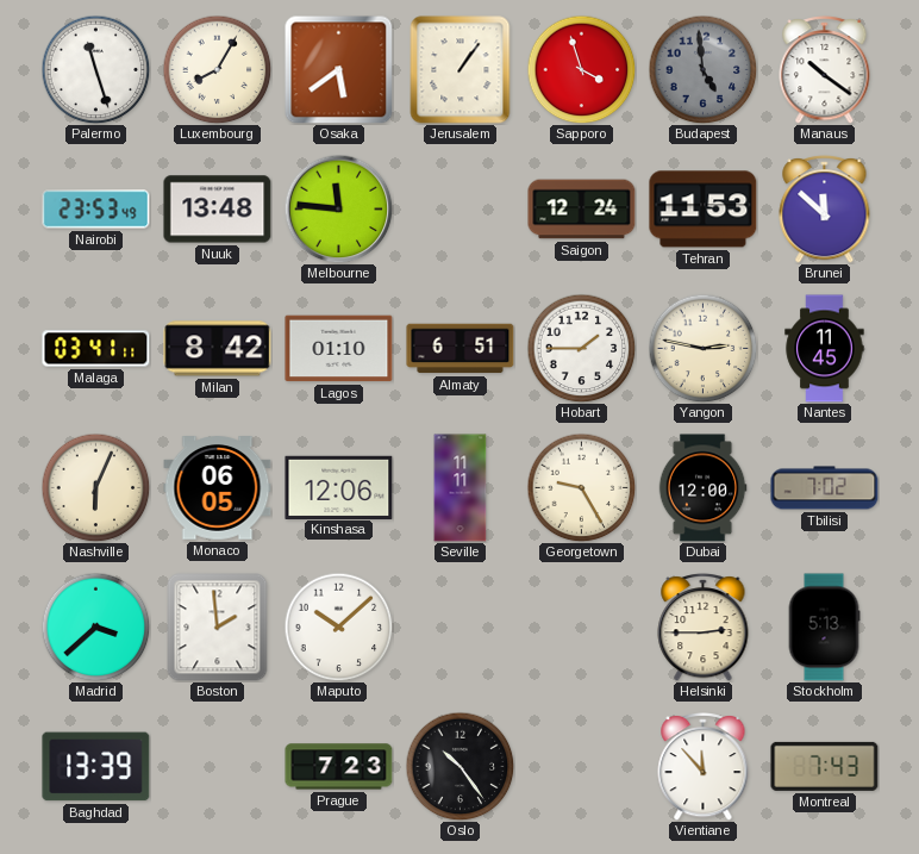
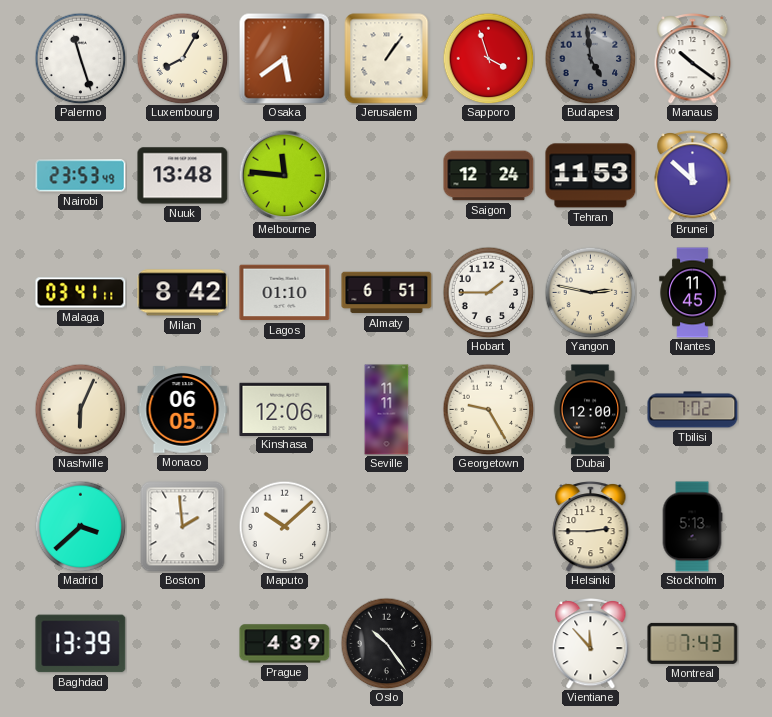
Prague: 7:23 -> 4:39
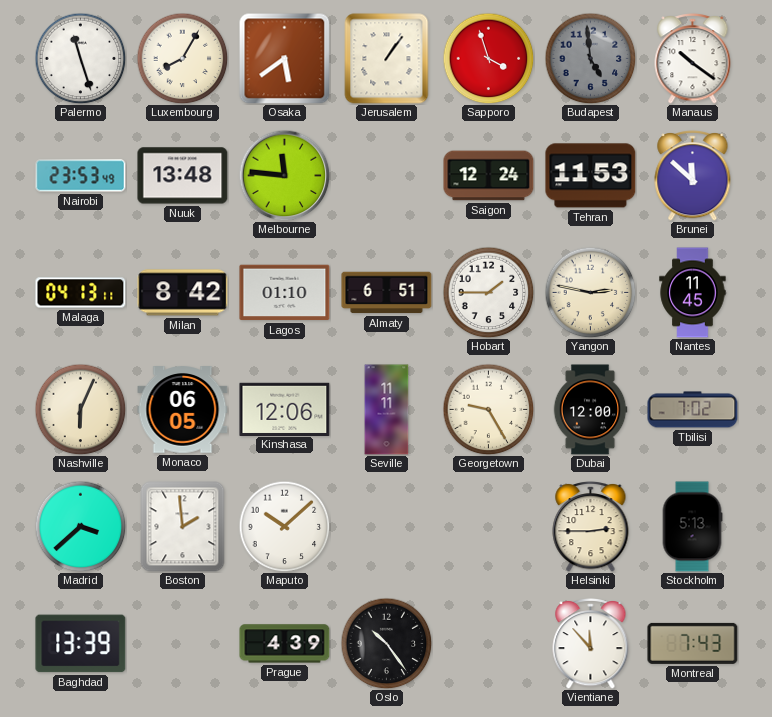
Malaga: 03:41 -> 04:13
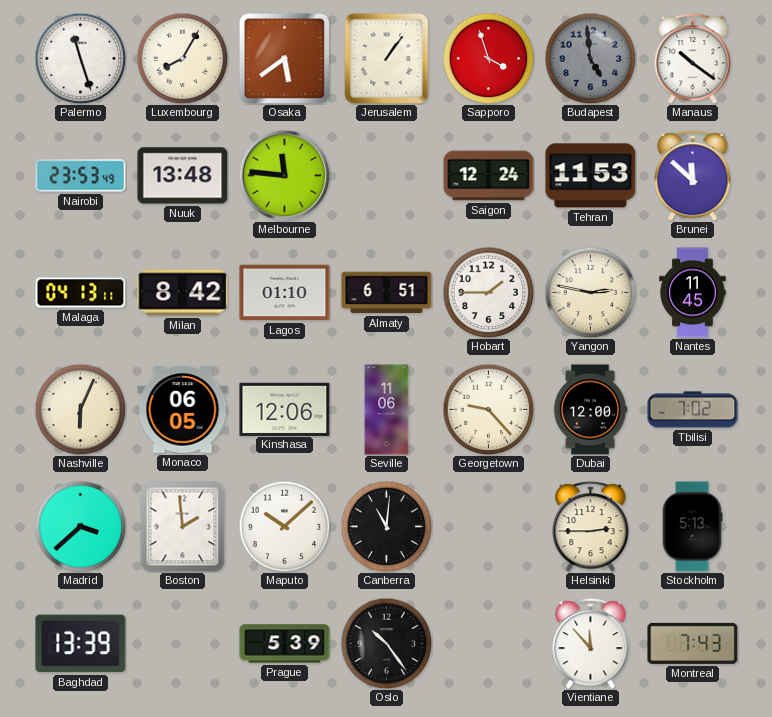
Seville: 11:11 -> 11:06
Georgetown: 9:25 -> 9:23
Canberra: none -> 11:01
Prague: 4:39 -> 5:39
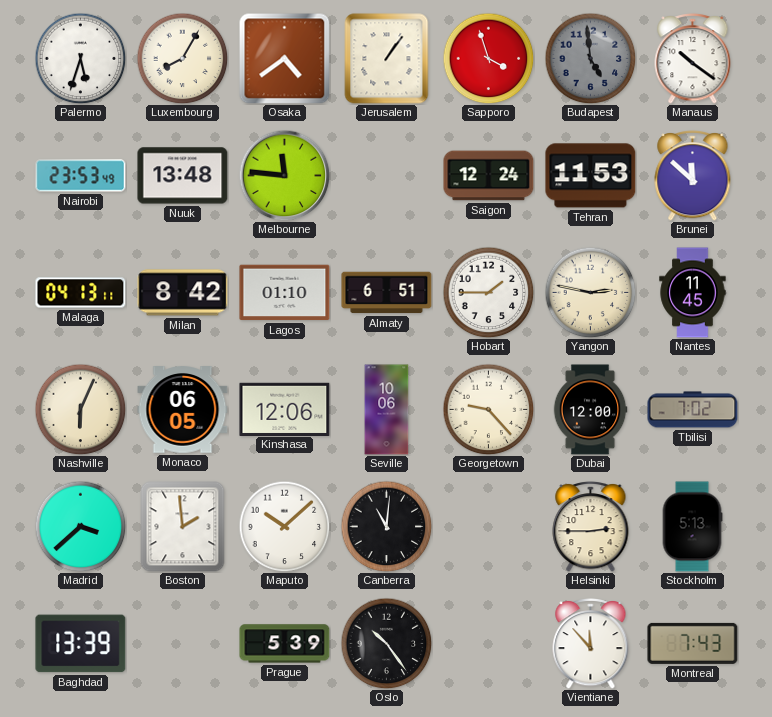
Palermo: 11:27 -> 5:33
Osaka: 5:39 -> 4:39
Seville: 11:06 -> 10:06
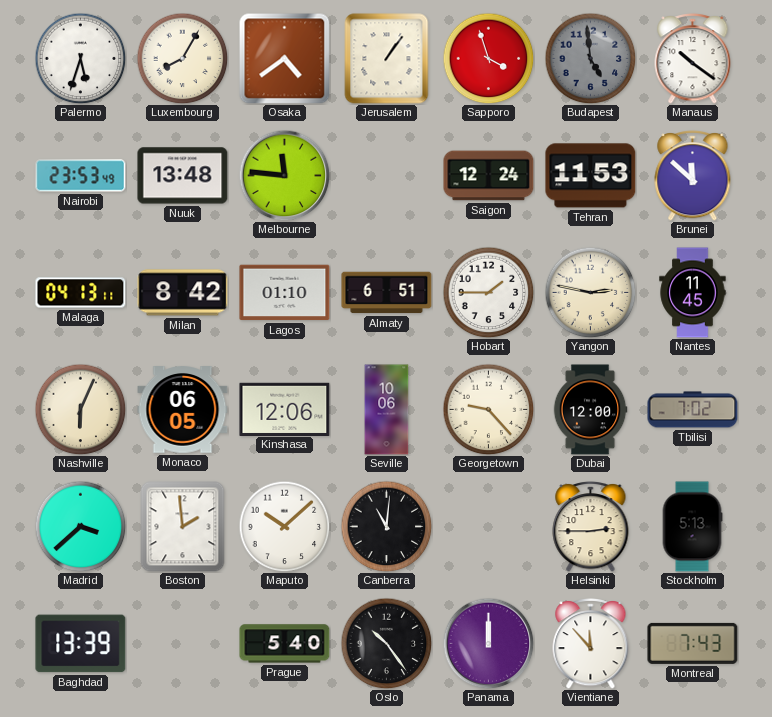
Prague: 5:39 -> 5:40
Panama: none -> 12:00
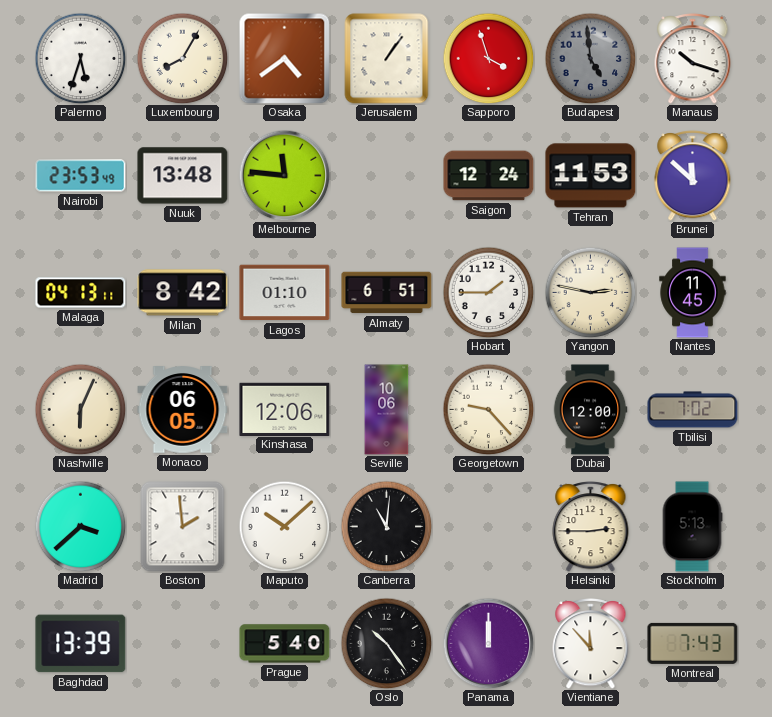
Manaus: 10:21 -> 10:18
